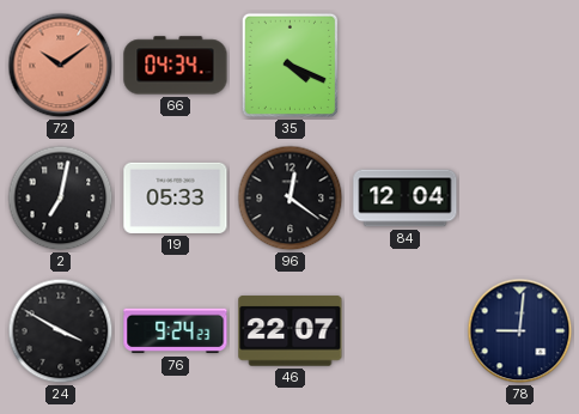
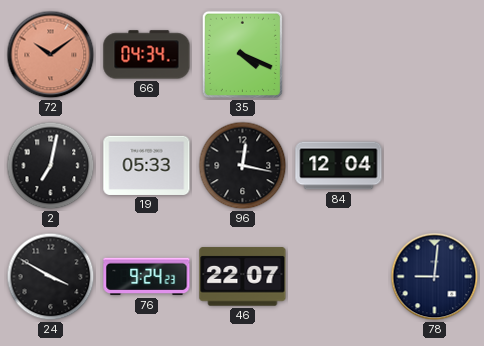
96: 12:21 -> 12:17
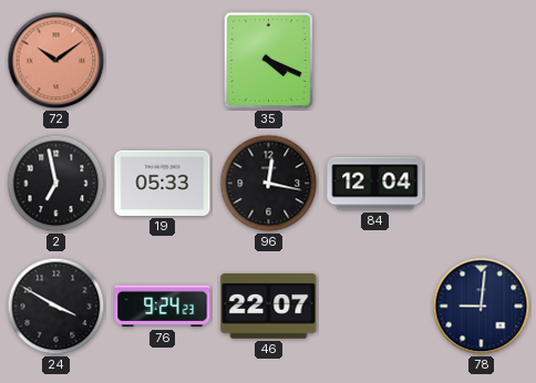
66: 04:34 -> none
2: 7:02 -> 6:58
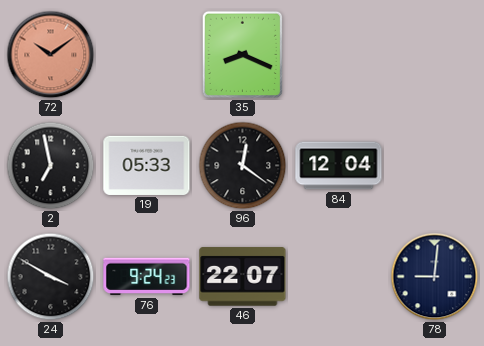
35: 4:19 -> 8:19
96: 12:17 -> 12:21
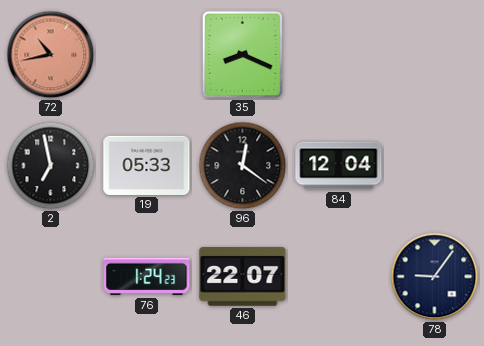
72: 10:09 -> 10:43
24: 3:50 -> none
76: 9:24 -> 1:24
78: 9:01 -> 9:06
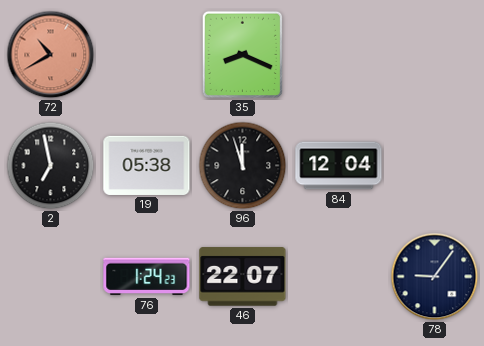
72: 10:43 -> 10:40
19: 05:33 -> 05:38
96: 12:21 -> 11:57
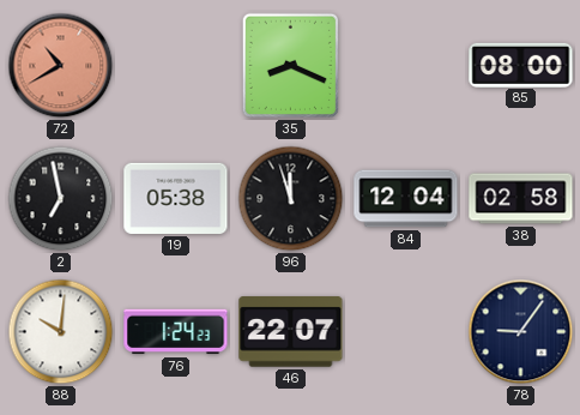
85: none -> 08:00
38: none -> 02:58
88: none -> 10:01
